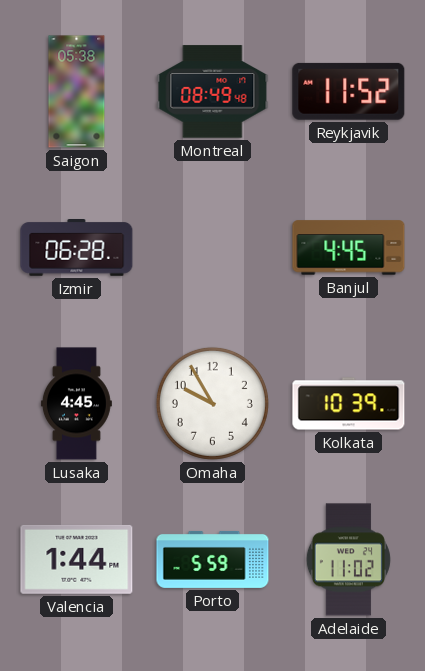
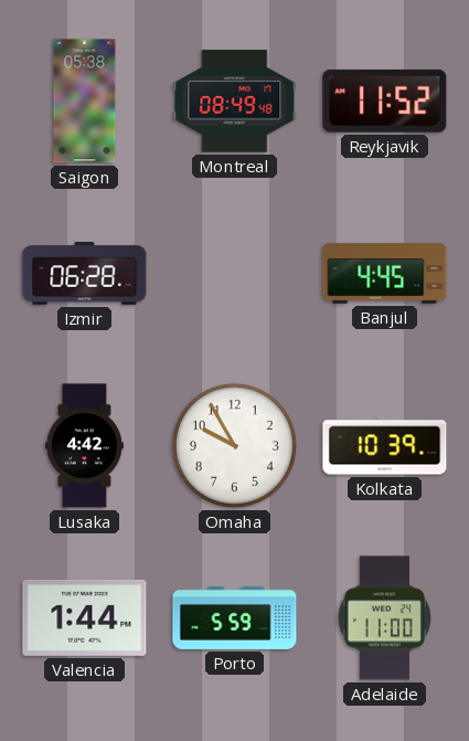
Lusaka: 4:45 -> 4:42
Adelaide: 11:02 -> 11:00
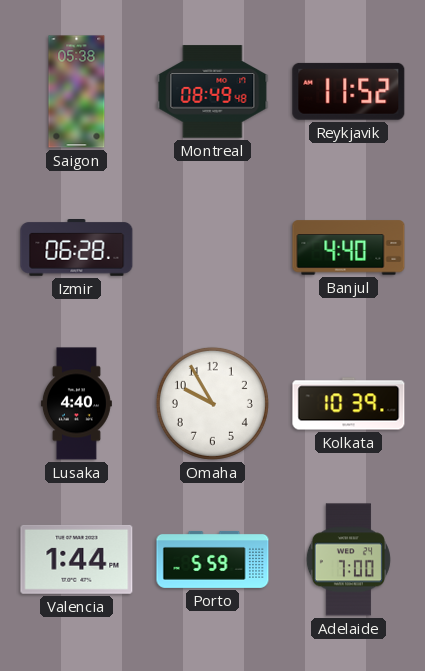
Banjul: 4:45 -> 4:40
Lusaka: 4:42 -> 4:40
Adelaide: 11:00 -> 7:00
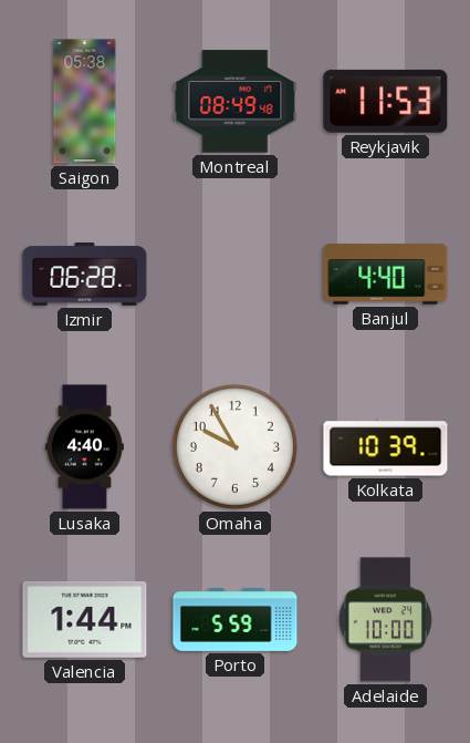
Reykjavik: 11:52 -> 11:53
Adelaide: 7:00 -> 10:00
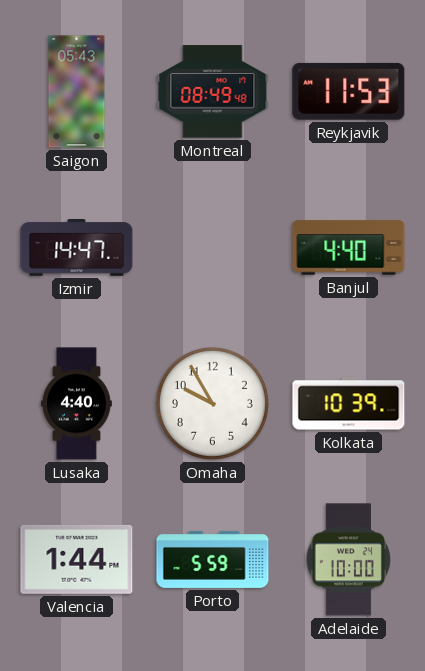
Saigon: 05:38 -> 05:43
Izmir: 06:28 -> 14:47
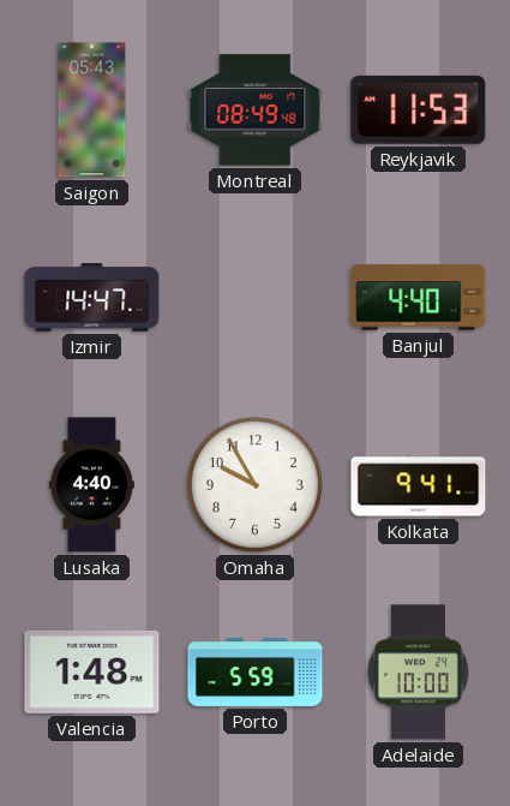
Kolkata: 10:39 -> 9:41
Valencia: 1:44 -> 1:48
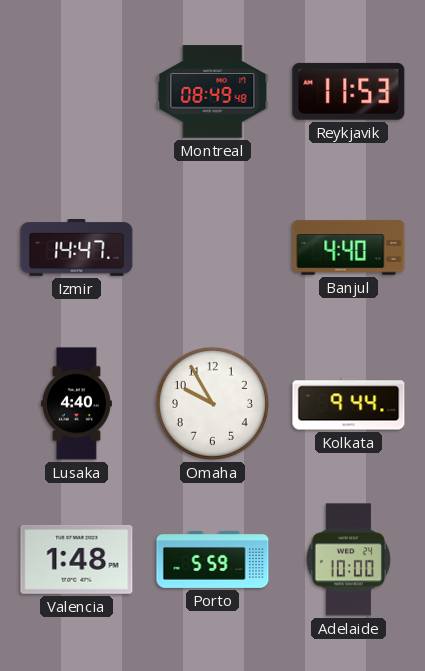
Saigon: 05:43 -> none
Kolkata: 9:41 -> 9:44
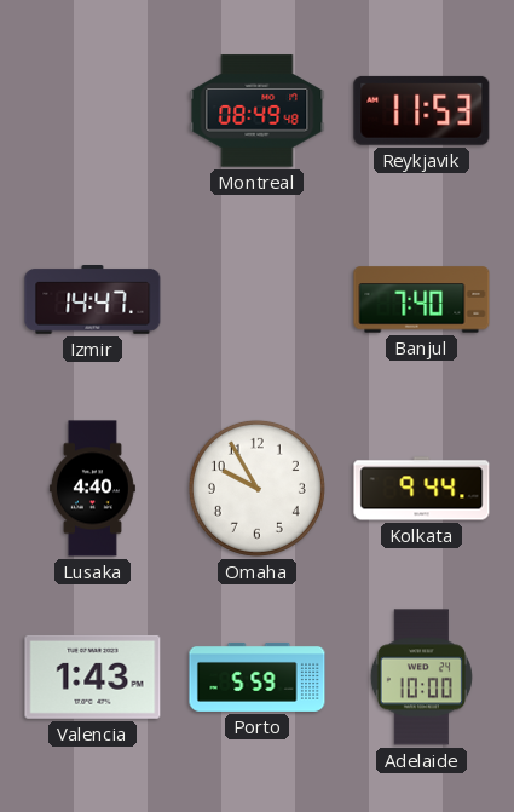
Banjul: 4:40 -> 7:40
Valencia: 1:48 -> 1:43
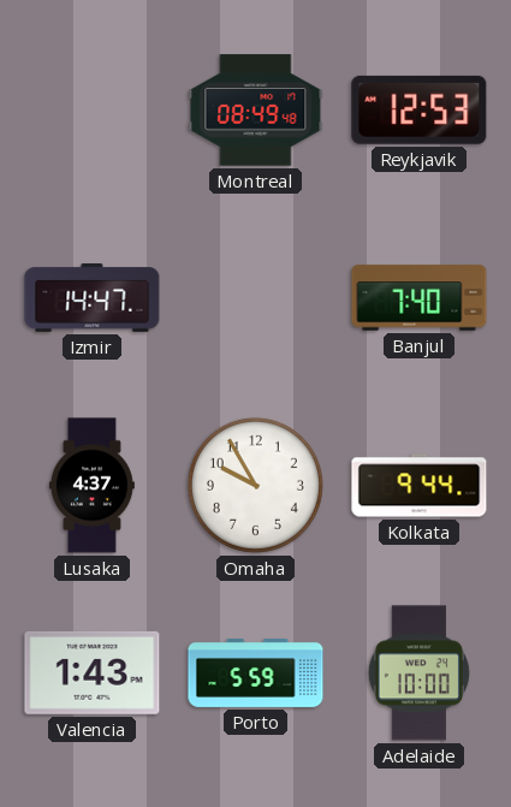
Reykjavik: 11:53 -> 12:53
Lusaka: 4:40 -> 4:37
